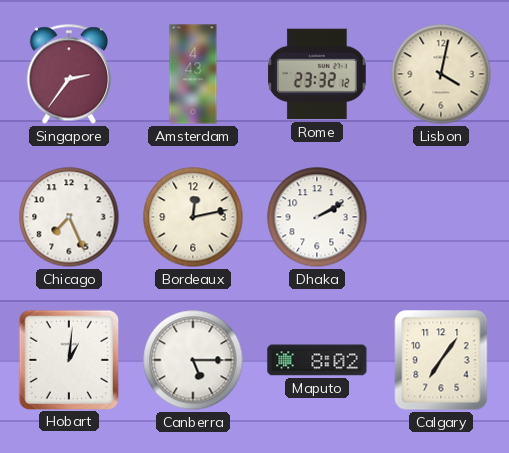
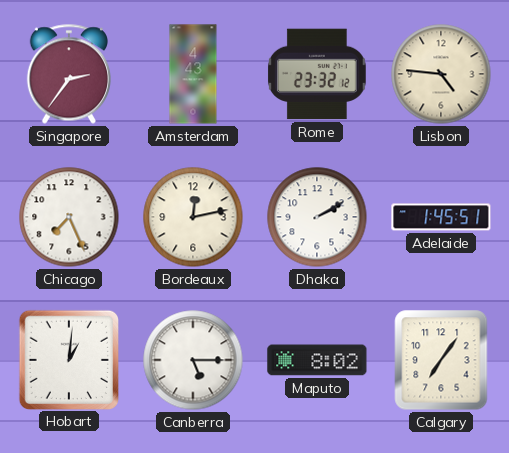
Lisbon: 4:02 -> 4:46
Adelaide: none -> 1:45
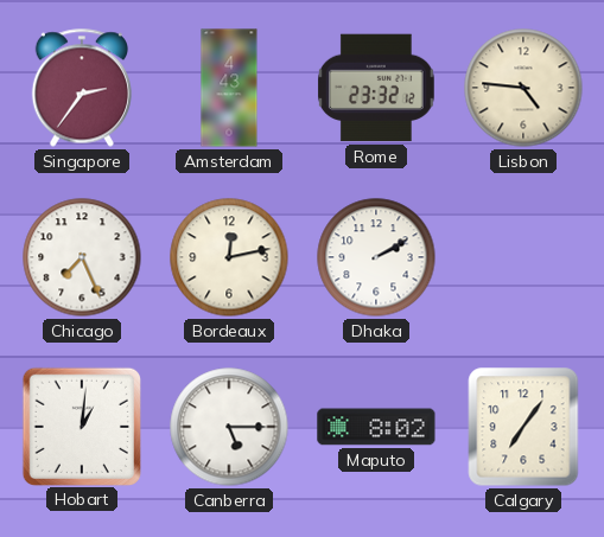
Adelaide: 1:45 -> none
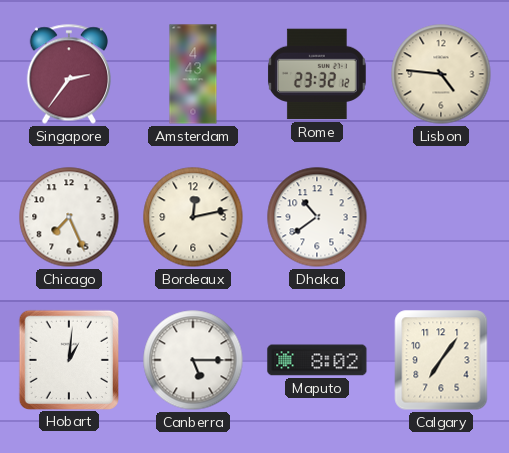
Dhaka: 2:10 -> 10:39
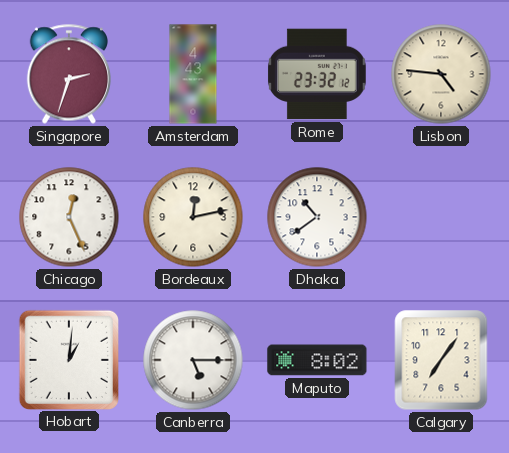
Singapore: 2:36 -> 2:33
Chicago: 7:26 -> 12:26
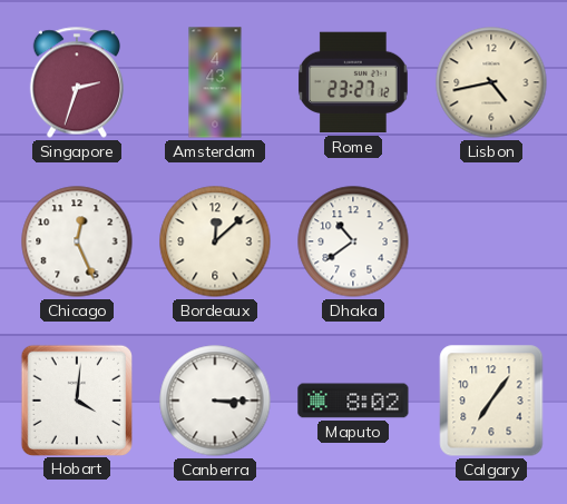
Rome: 23:32 -> 23:27
Lisbon: 4:46 -> 4:43
Bordeaux: 12:13 -> 12:08
Hobart: 1:01 -> 4:01
Canberra: 5:15 -> 3:15
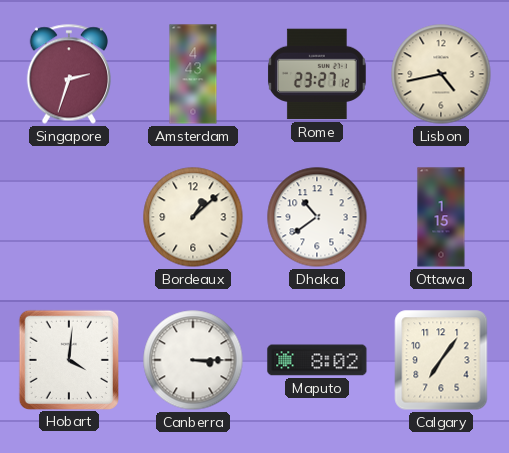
Chicago: 12:26 -> none
Bordeaux: 12:08 -> 1:08
Ottawa: none -> 1:15
